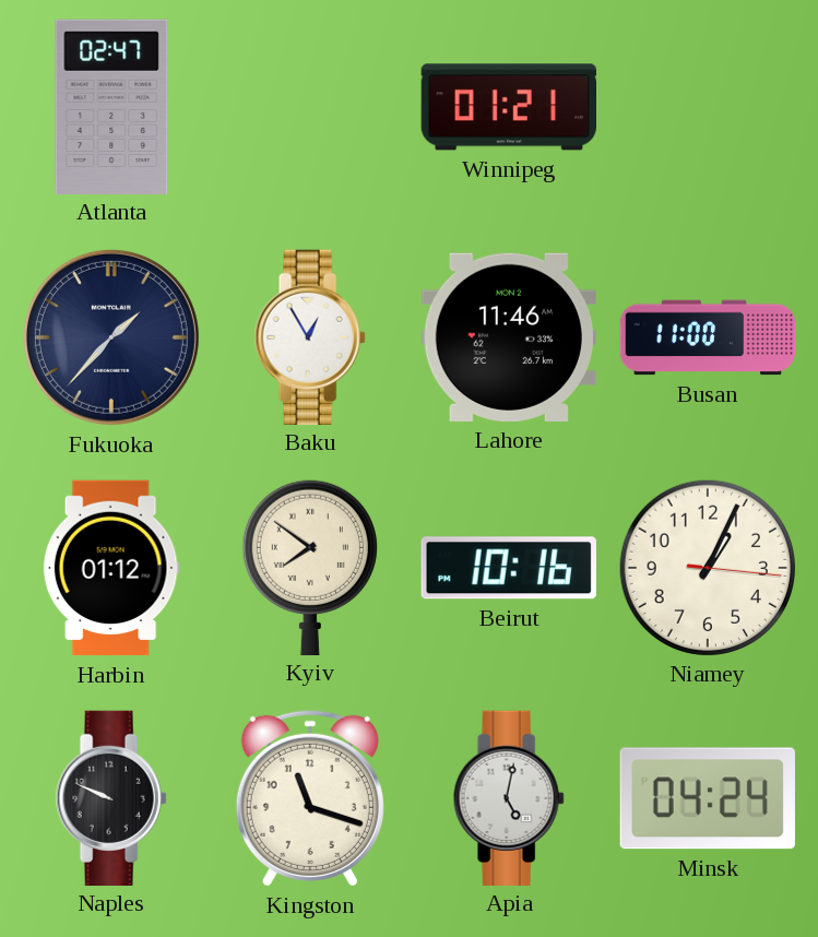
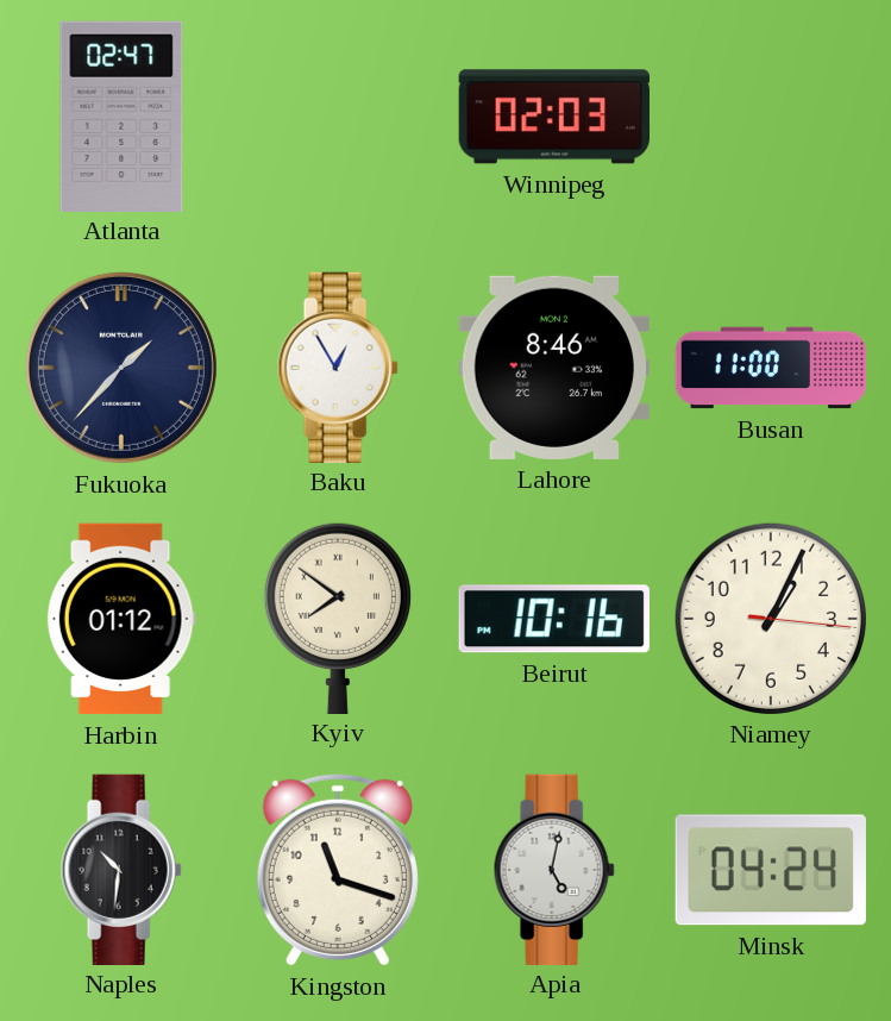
Winnipeg: 01:21 -> 02:03
Lahore: 11:46 -> 8:46
Naples: 9:49 -> 10:31
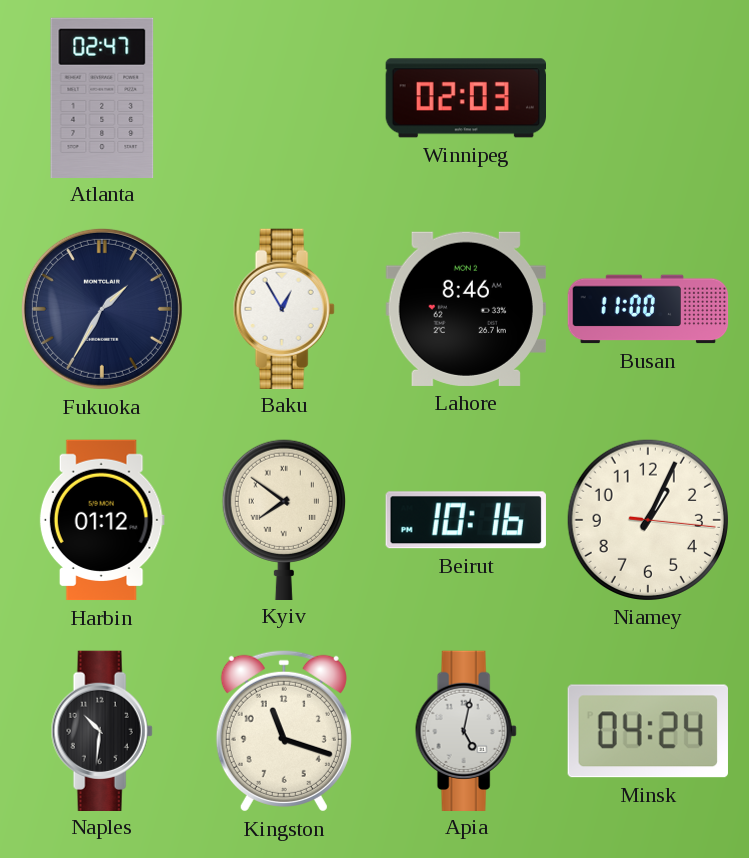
Fukuoka: 1:37 -> 1:35
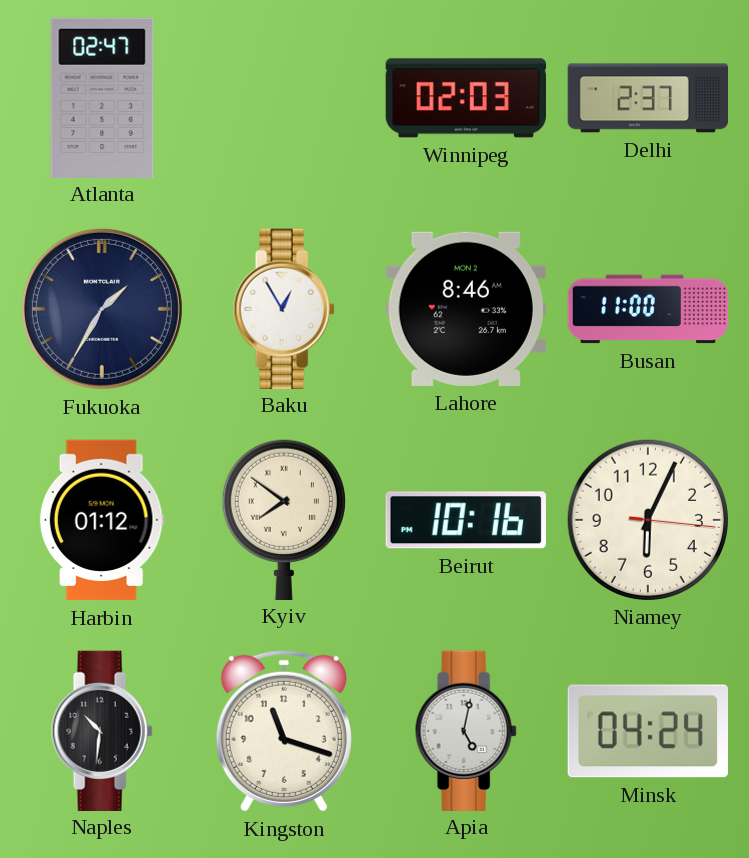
Delhi: none -> 2:37
Niamey: 1:04 -> 6:04
